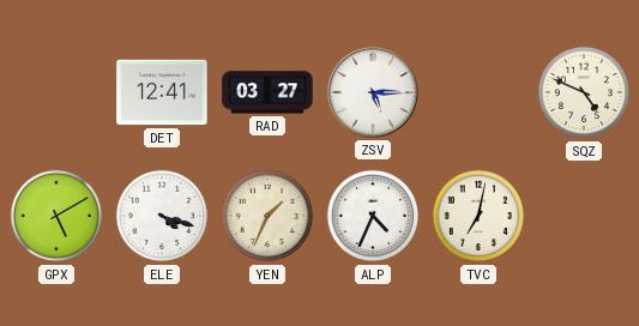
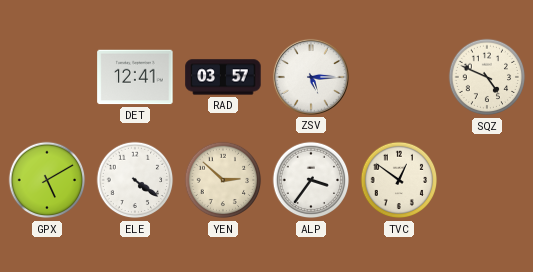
RAD: 03:27 -> 03:57
ELE: 4:18 -> 4:21
YEN: 1:34 -> 2:52
ALP: 4:34 -> 3:36
TVC: 7:02 -> 12:51
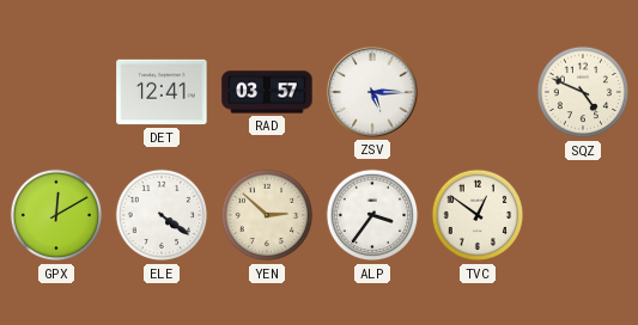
GPX: 5:10 -> 12:10
